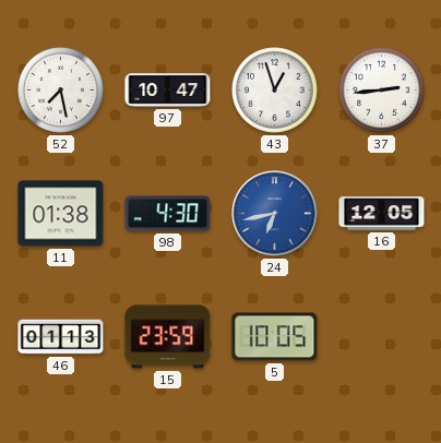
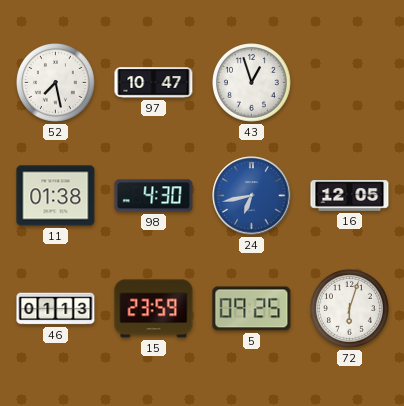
37: 2:44 -> none
5: 10:05 -> 09:25
72: none -> 6:03
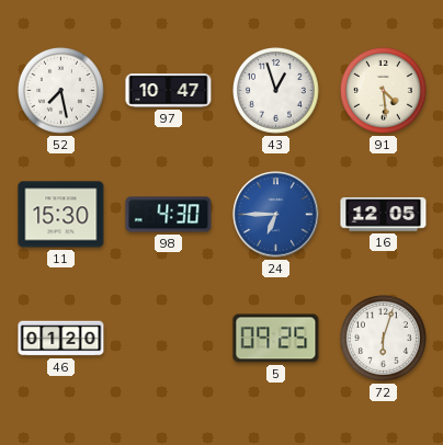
91: none -> 4:29
11: 01:38 -> 15:30
24: 6:43 -> 6:45
46: 01:13 -> 01:20
15: 23:59 -> none
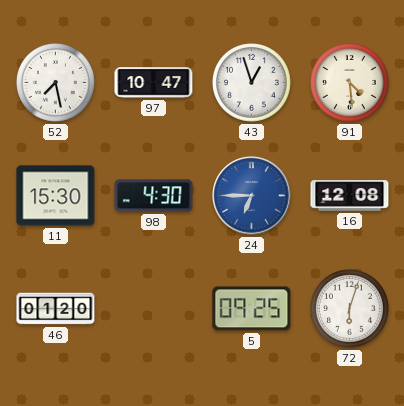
16: 12:05 -> 12:08
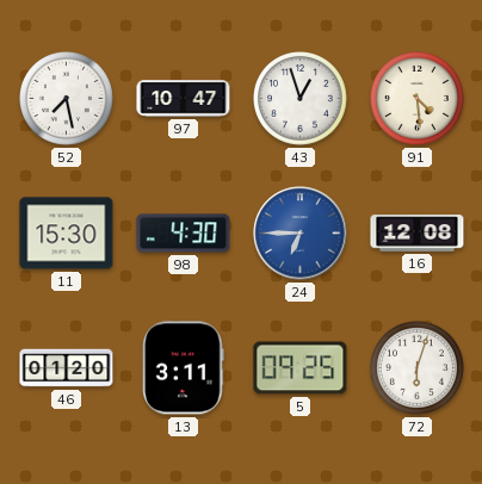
13: none -> 3:11
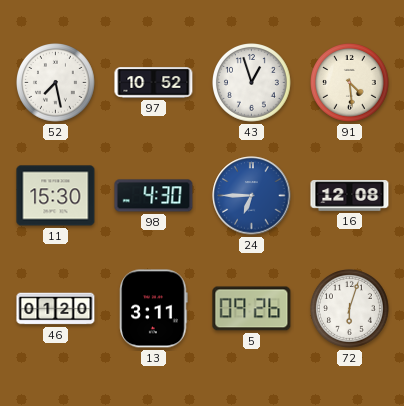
97: 10:47 -> 10:52
5: 09:25 -> 09:26
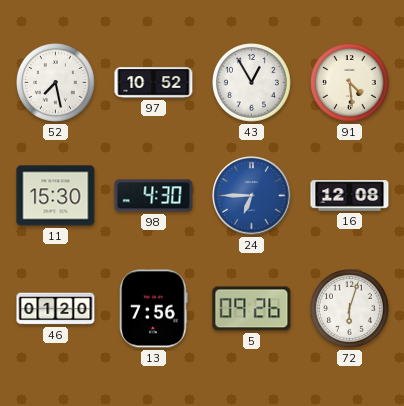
43: 12:57 -> 12:55
13: 3:11 -> 7:56
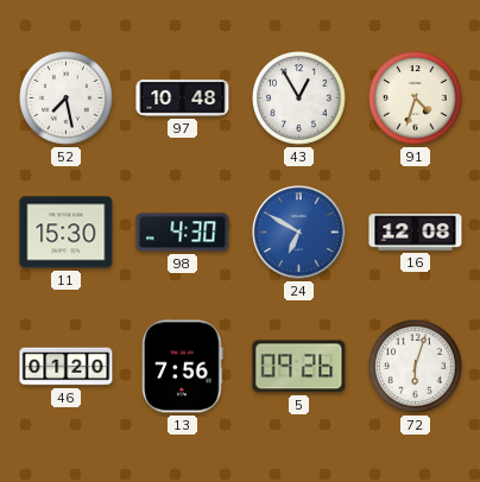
97: 10:52 -> 10:48
91: 4:29 -> 4:33
24: 6:45 -> 6:50
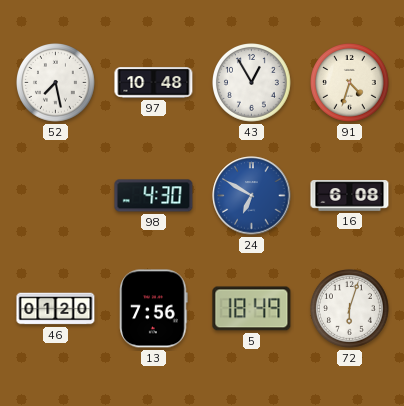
11: 15:30 -> none
16: 12:08 -> 6:08
5: 09:26 -> 18:49
